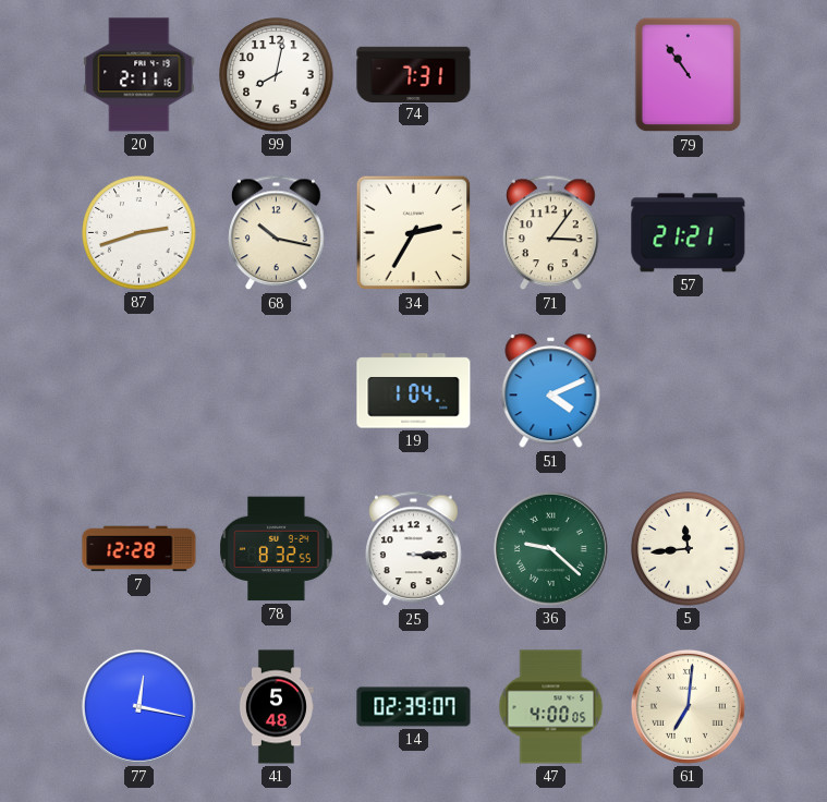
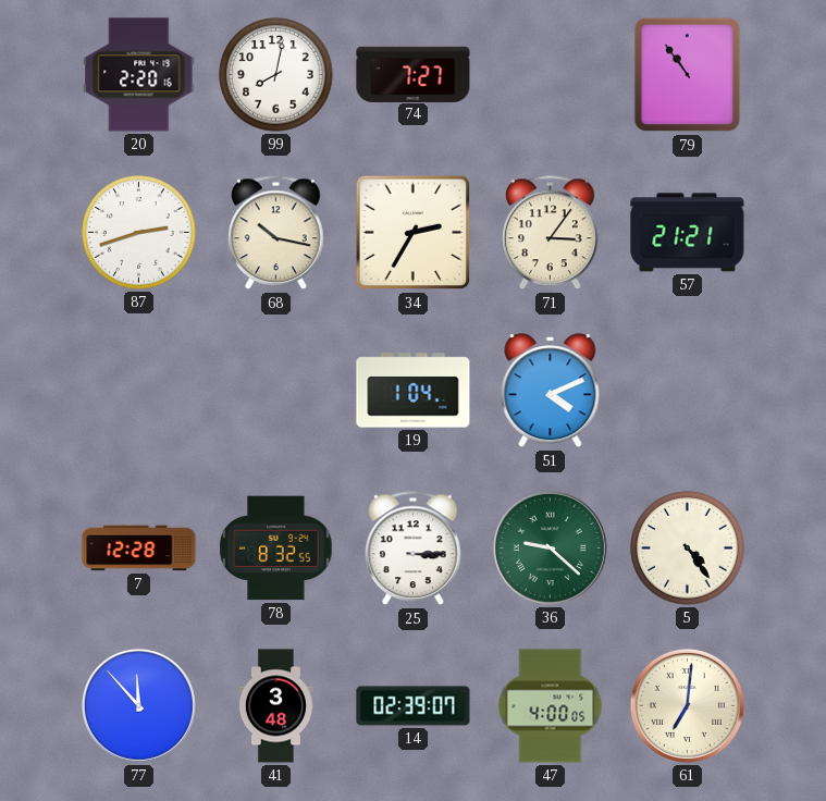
20: 2:11 -> 2:20
74: 7:31 -> 7:27
5: 11:44 -> 4:24
77: 12:17 -> 11:53
41: 5:48 -> 3:48
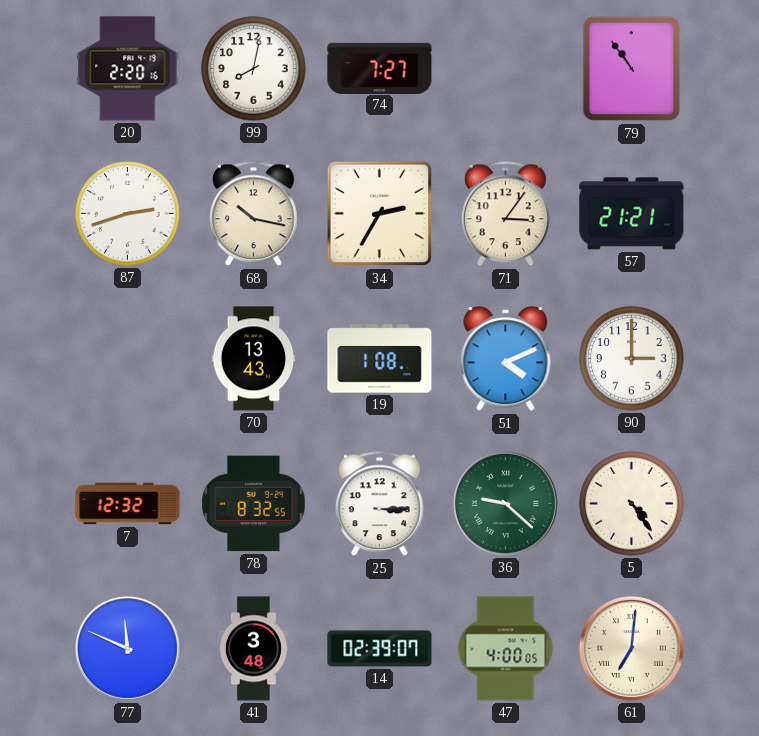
70: none -> 13:43
19: 1:04 -> 1:08
90: none -> 3:00
7: 12:28 -> 12:32
77: 11:53 -> 11:49
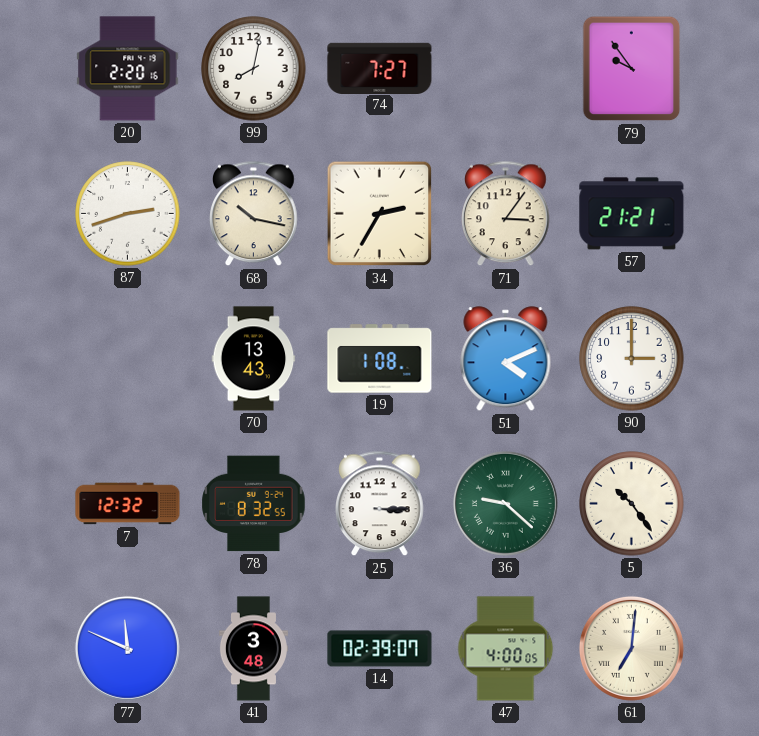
79: 10:54 -> 9:54
5: 4:24 -> 10:24
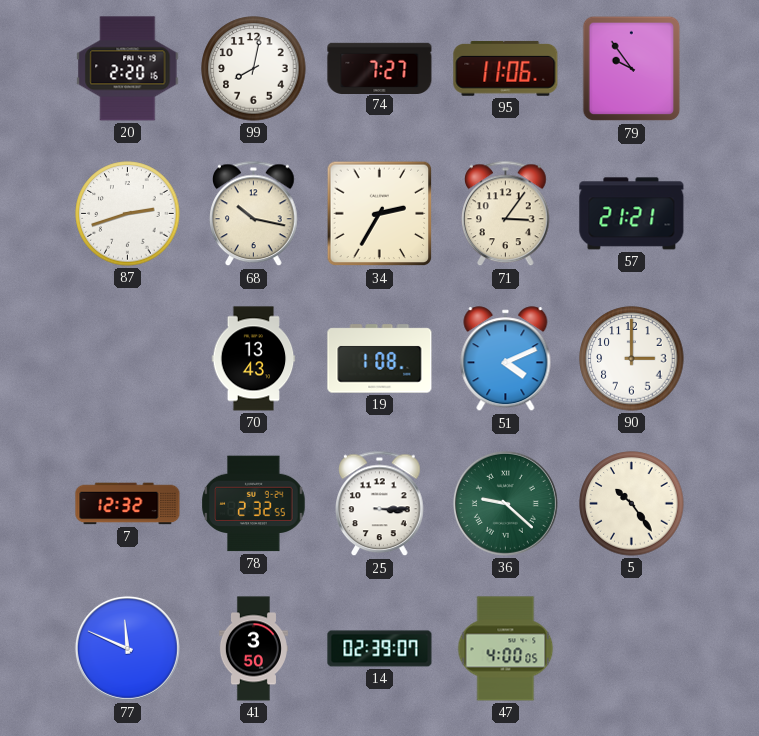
95: none -> 11:06
78: 8:32 -> 2:32
41: 3:48 -> 3:50
61: 7:01 -> none
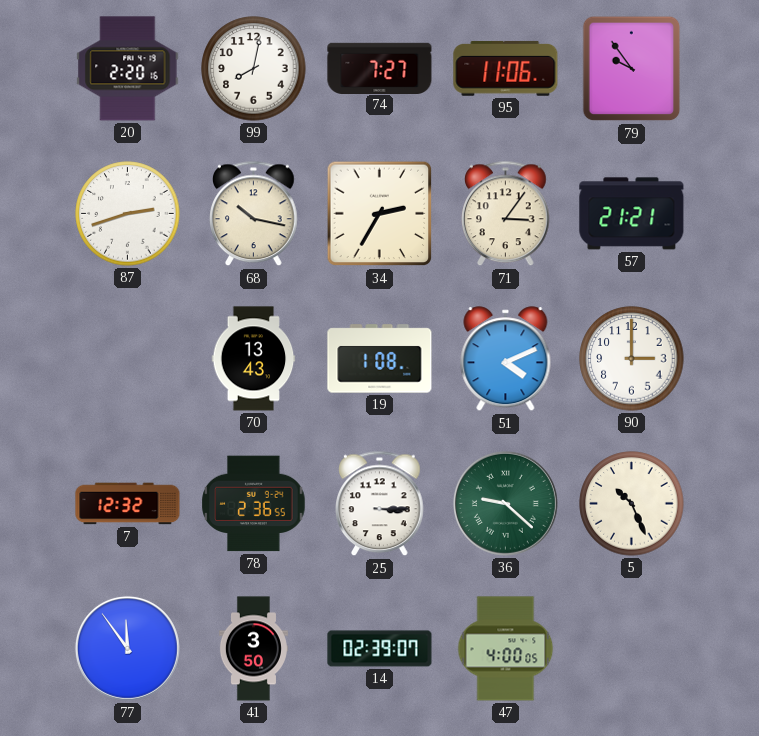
78: 2:32 -> 2:36
5: 10:24 -> 10:26
77: 11:49 -> 11:54
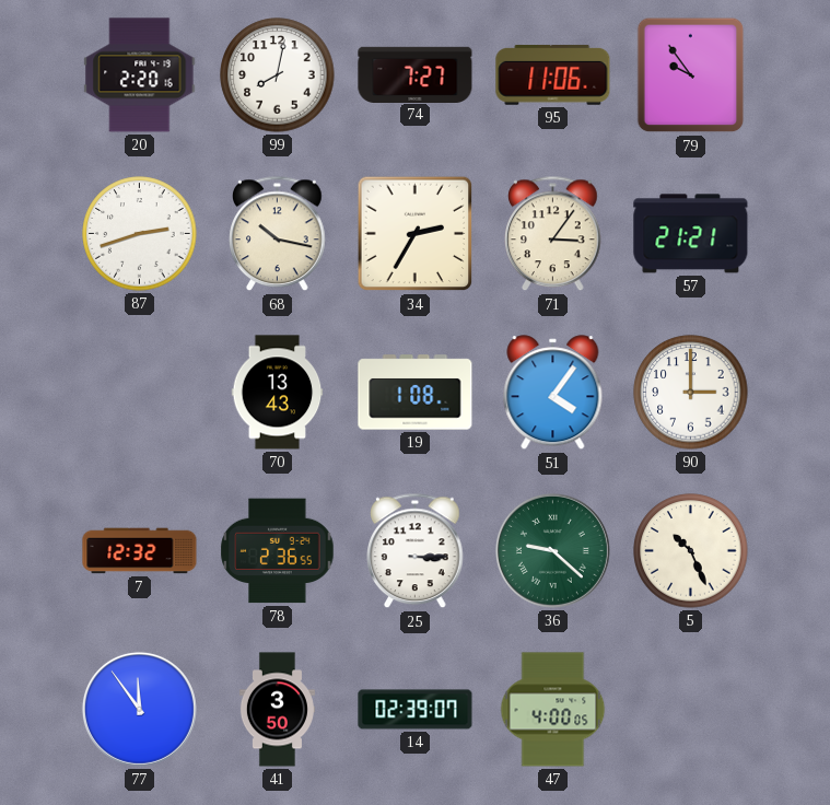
51: 4:11 -> 4:06
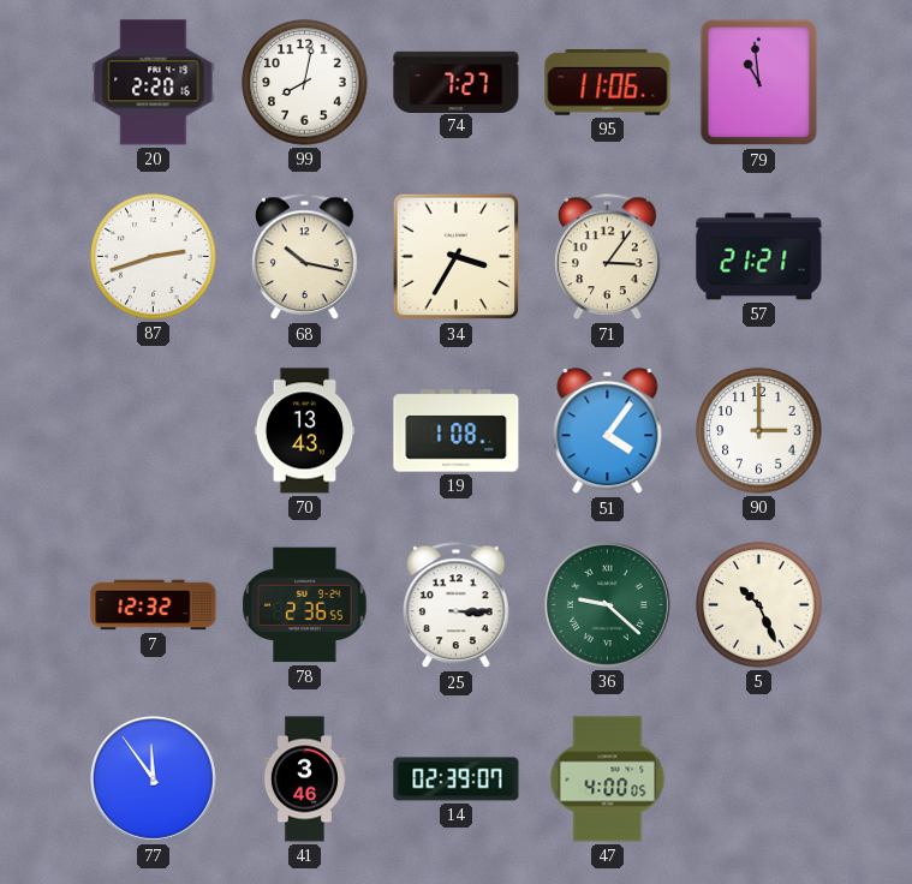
79: 9:54 -> 10:59
34: 2:35 -> 3:35
41: 3:50 -> 3:46
